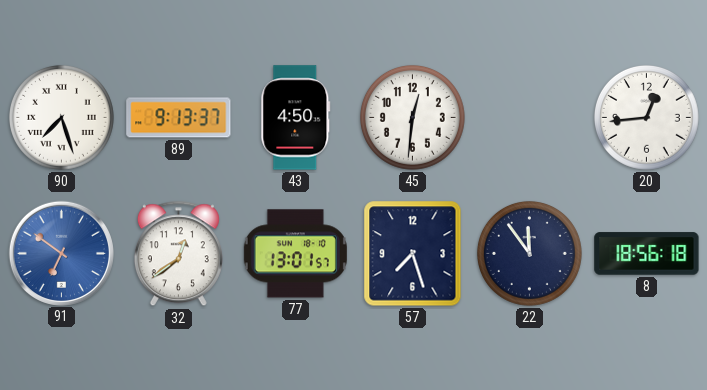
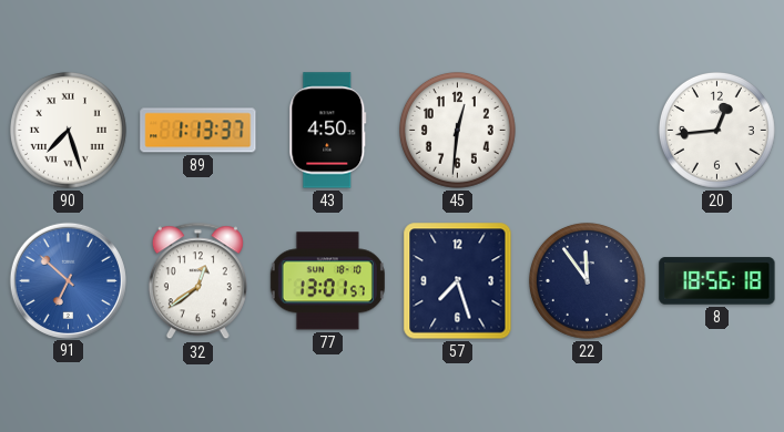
89: 9:13 -> 1:13
91: 6:51 -> 6:52
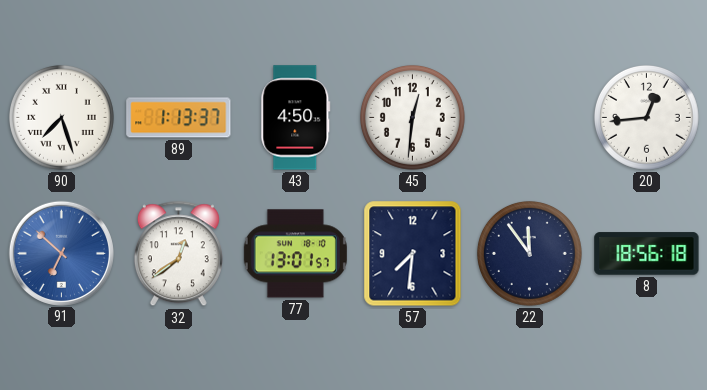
57: 7:27 -> 7:31
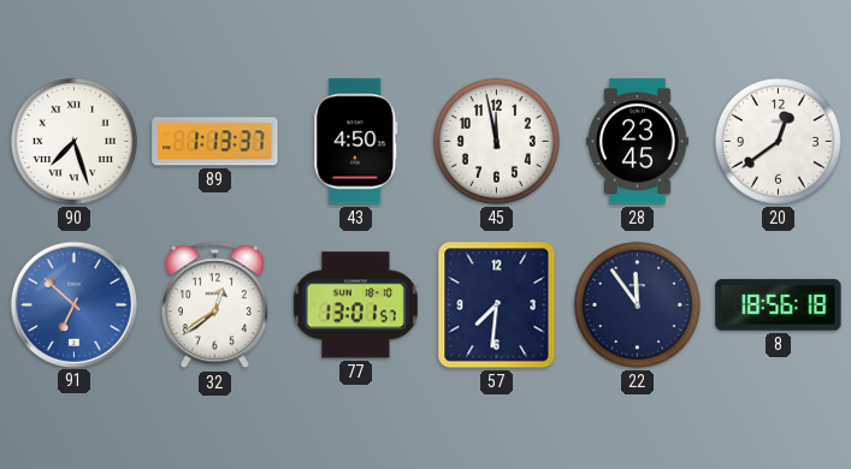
45: 12:31 -> 11:58
28: none -> 23:45
20: 12:44 -> 12:39
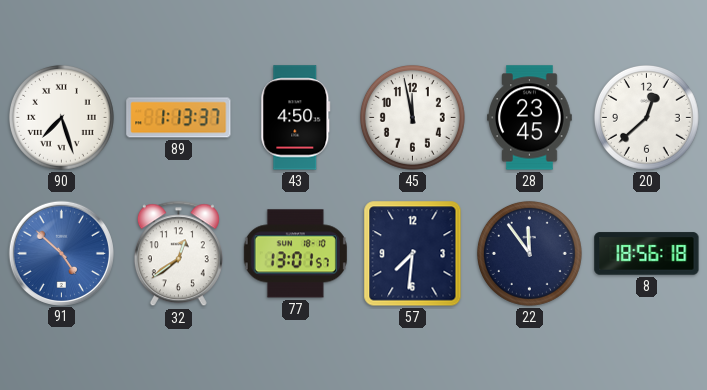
20: 12:39 -> 12:38
91: 6:52 -> 4:52
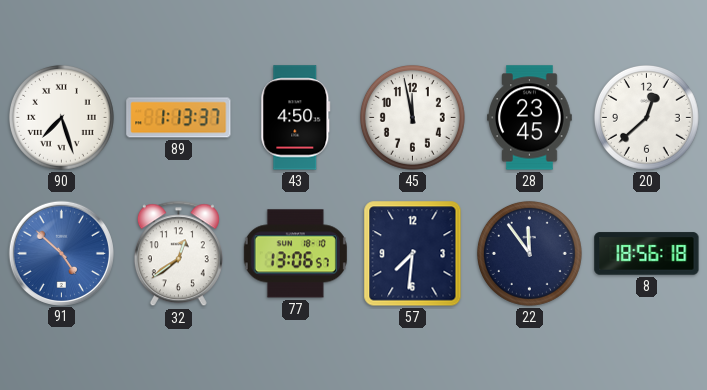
77: 13:01 -> 13:06
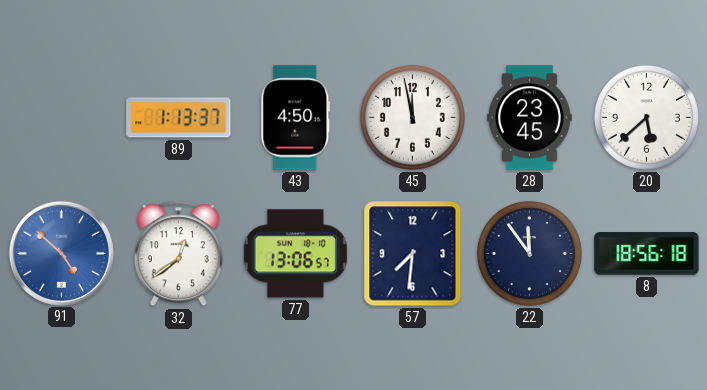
90: 7:27 -> none
20: 12:38 -> 5:38
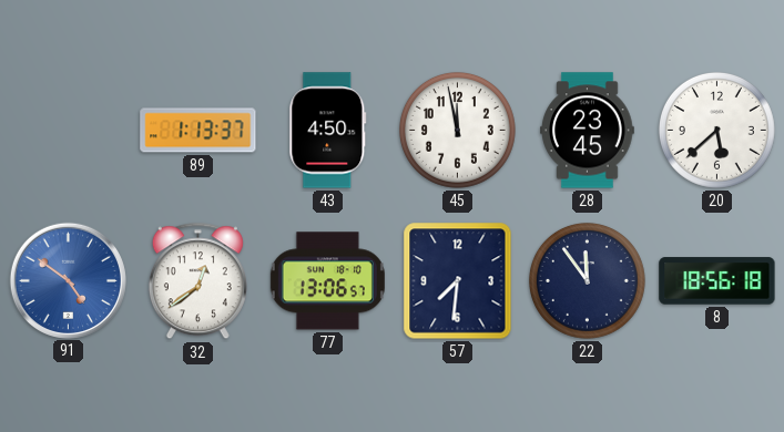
91: 4:52 -> 4:51
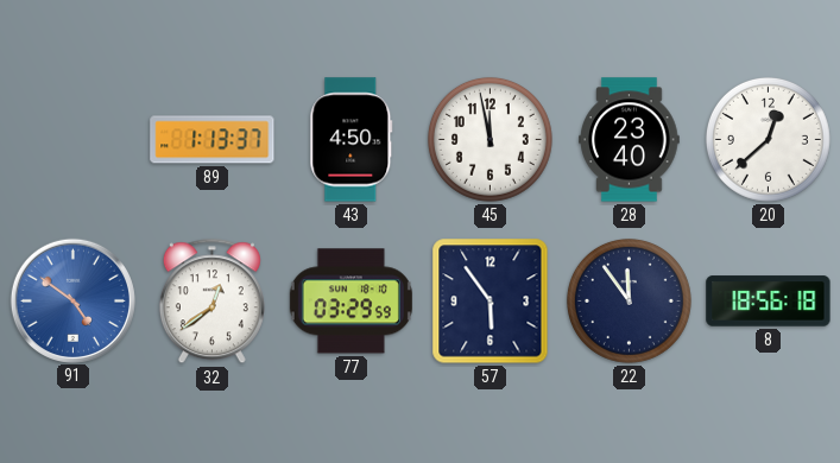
28: 23:45 -> 23:40
20: 5:38 -> 12:38
77: 13:06 -> 03:29
57: 7:31 -> 5:54
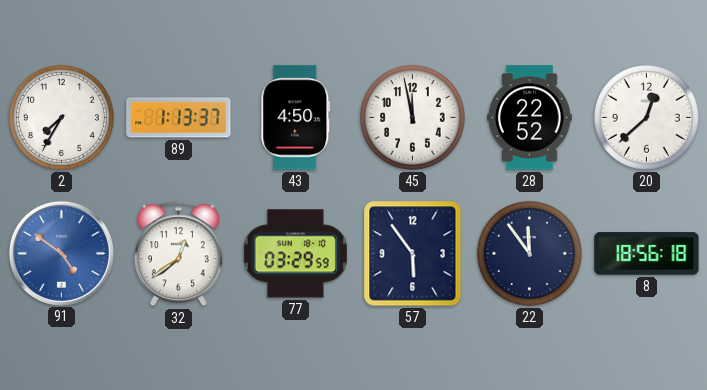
2: none -> 7:35
28: 23:40 -> 22:52
